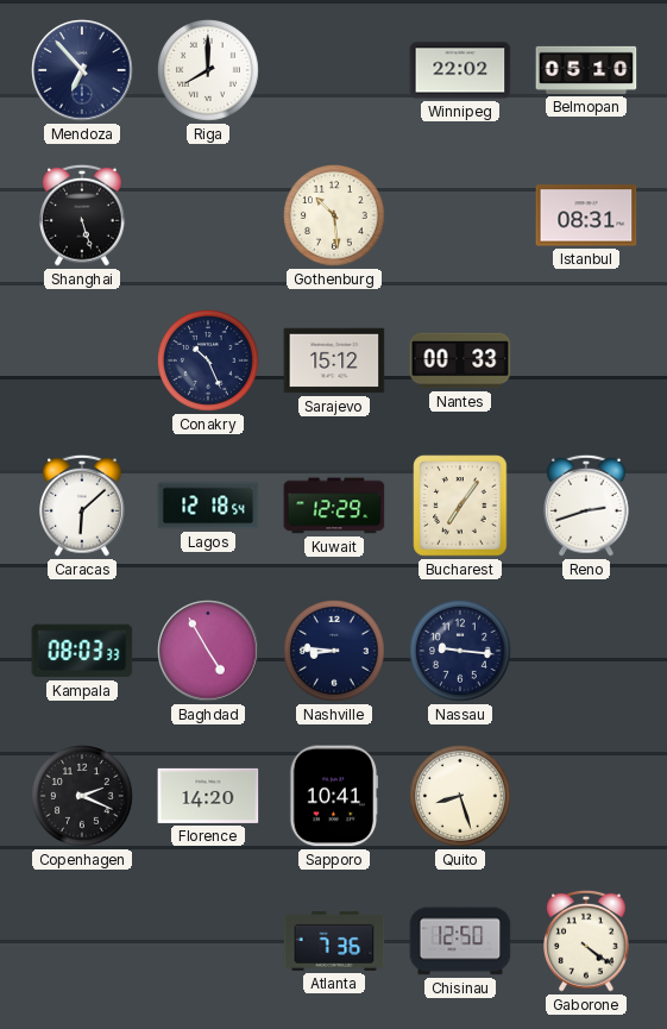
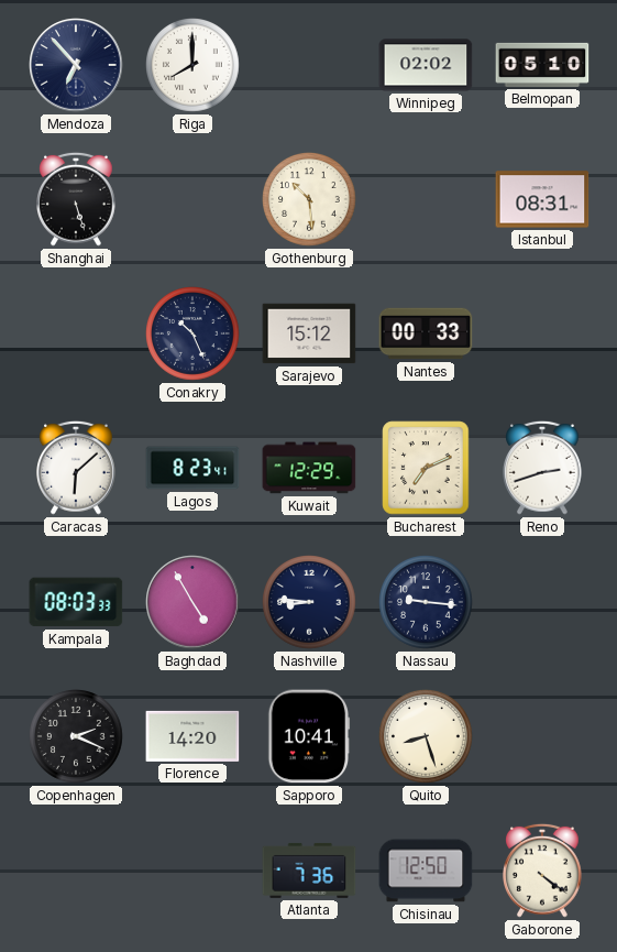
Winnipeg: 22:02 -> 02:02
Lagos: 12:18 -> 8:23
Bucharest: 7:06 -> 7:11
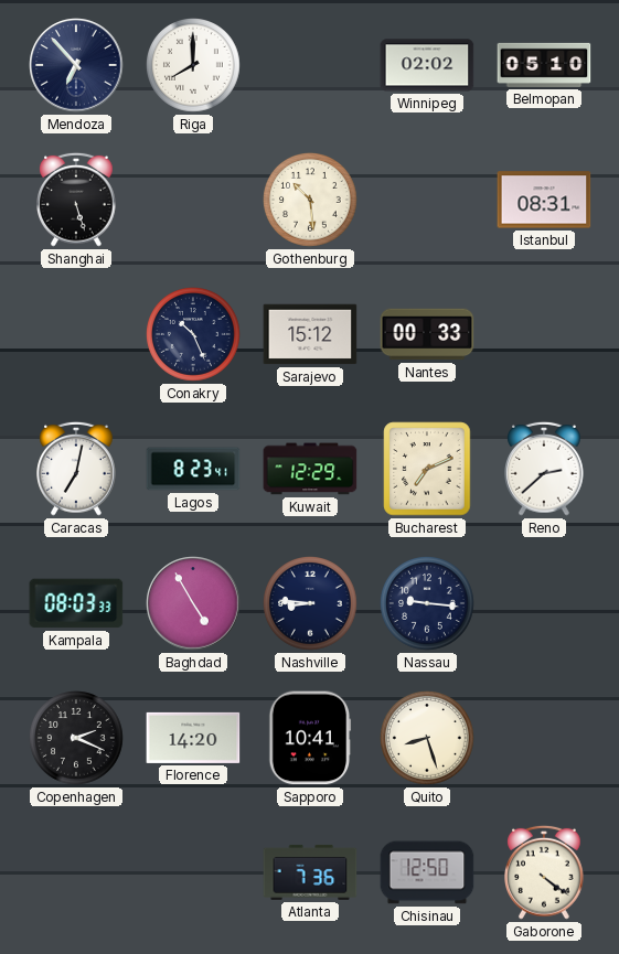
Caracas: 6:08 -> 7:02
Reno: 2:42 -> 2:38
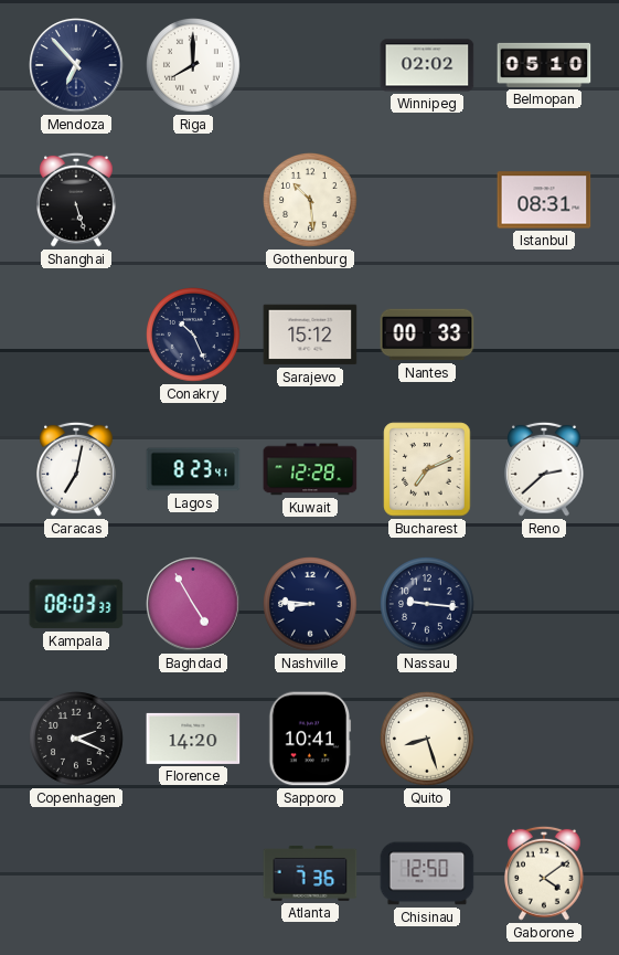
Kuwait: 12:29 -> 12:28
Gaborone: 4:21 -> 4:09
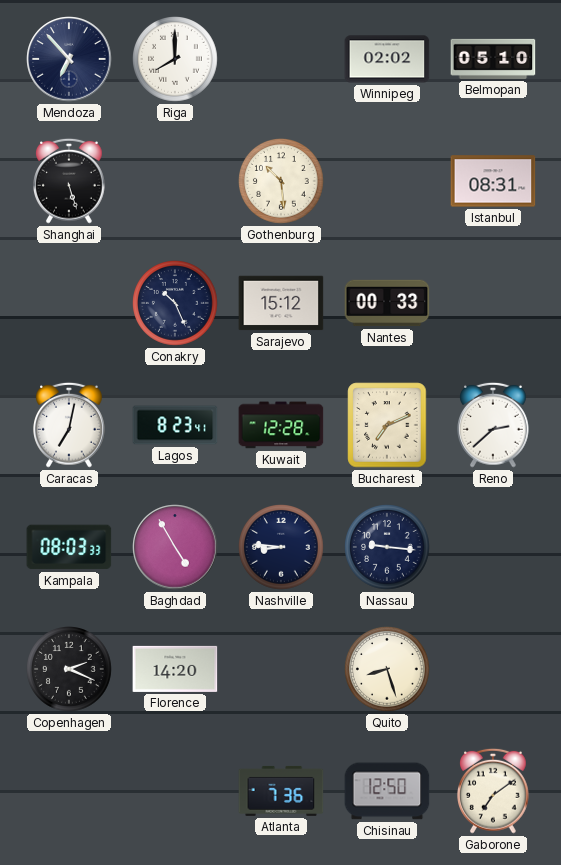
Sapporo: 10:41 -> none
Gaborone: 4:09 -> 7:09
